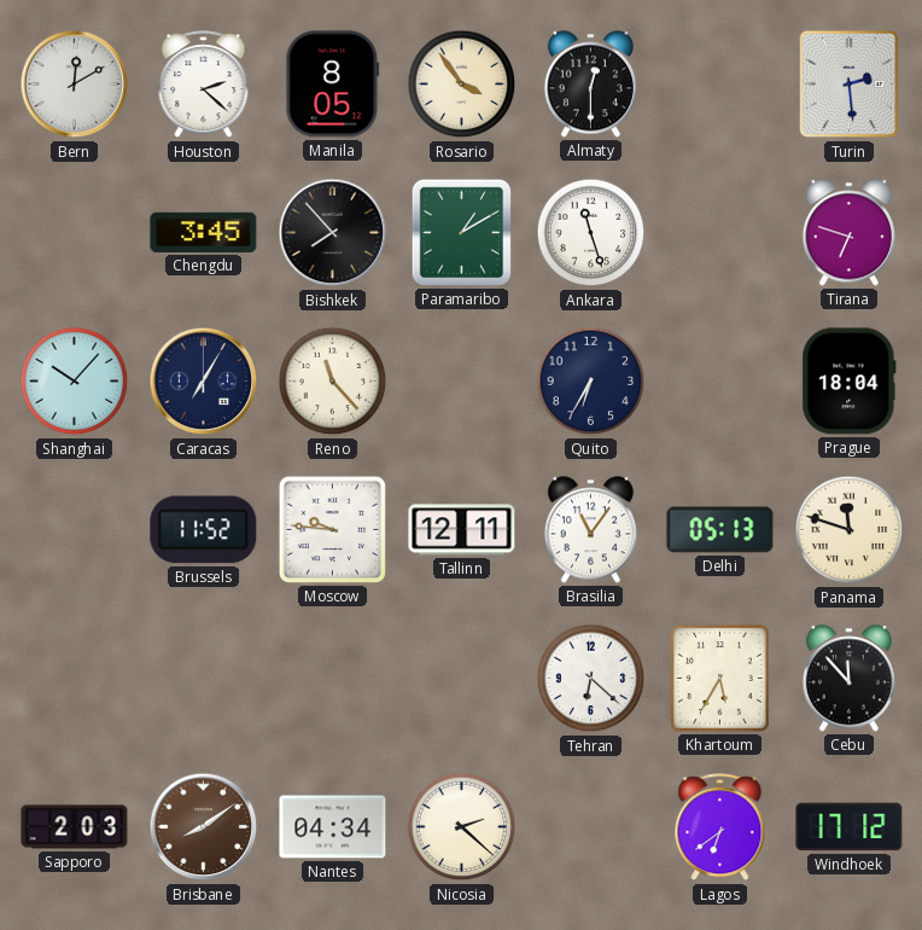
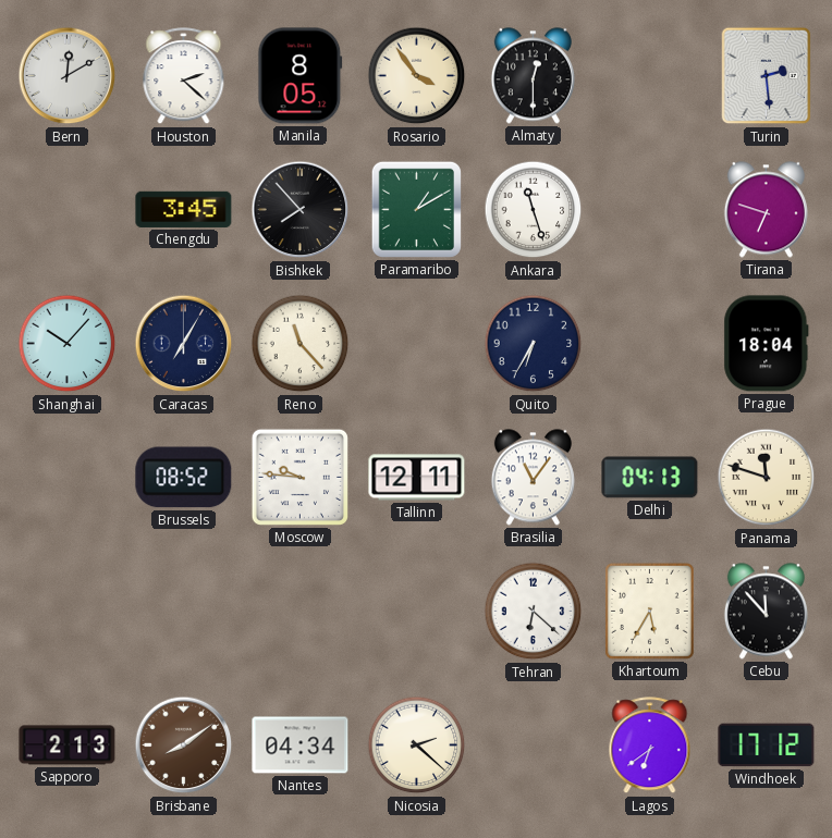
Brussels: 11:52 -> 08:52
Delhi: 05:13 -> 04:13
Sapporo: 2:03 -> 2:13
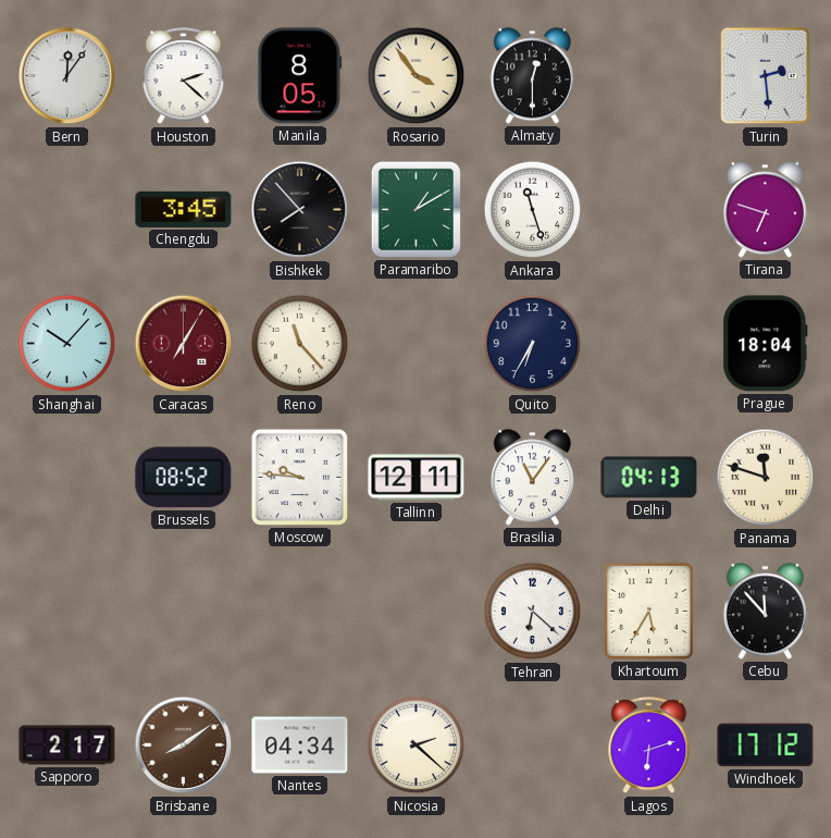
Bern: 12:10 -> 12:06
Caracas dial: navy -> burgundy
Sapporo: 2:13 -> 2:17
Lagos: 6:39 -> 6:12
